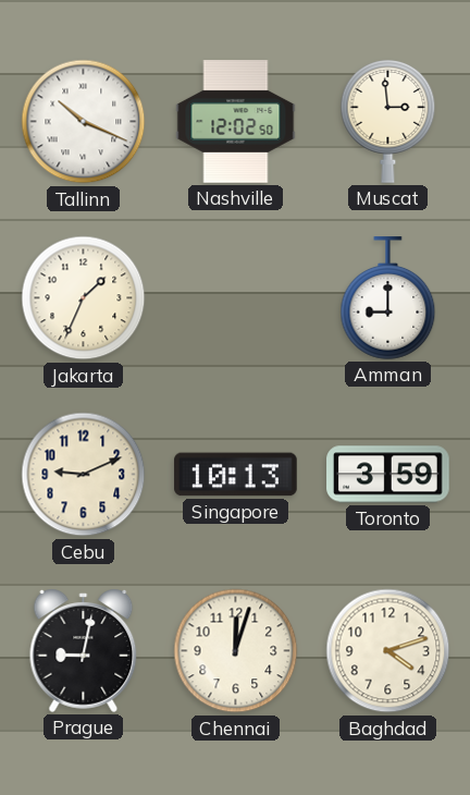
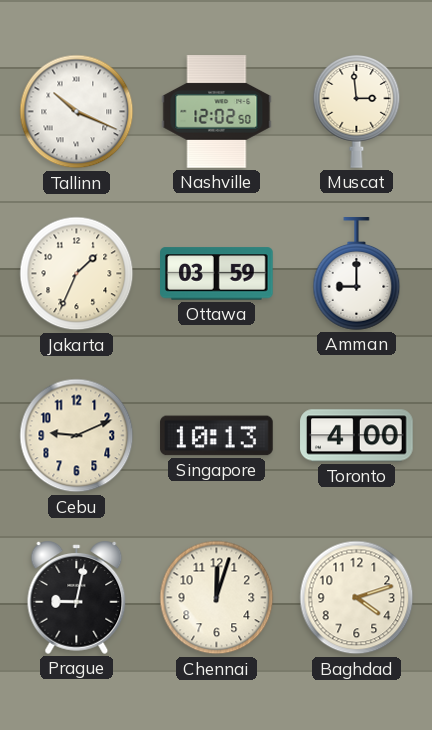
Ottawa: none -> 03:59
Toronto: 3:59 -> 4:00
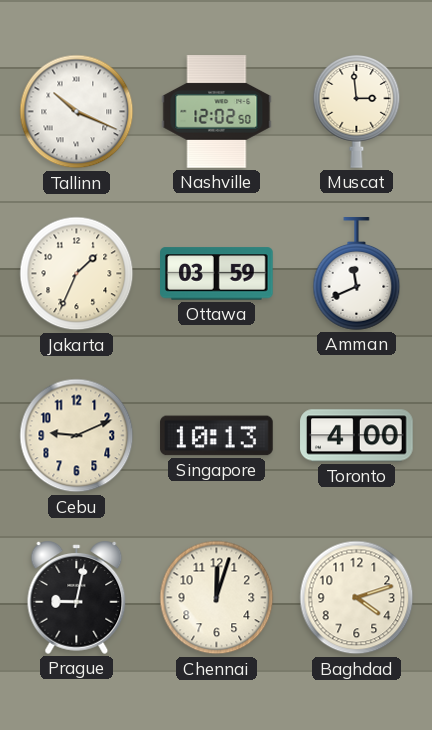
Amman: 9:00 -> 11:41
